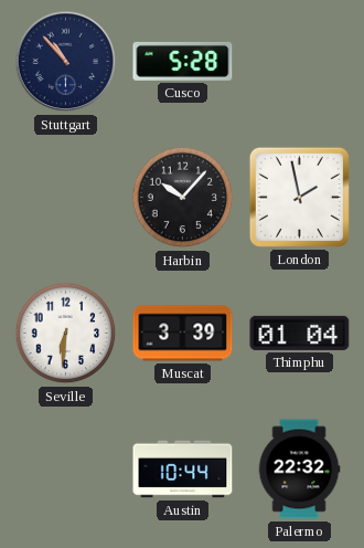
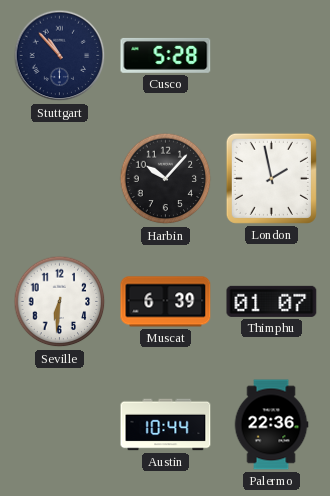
Muscat: 3:39 -> 6:39
Thimphu: 01:04 -> 01:07
Palermo: 22:32 -> 22:36
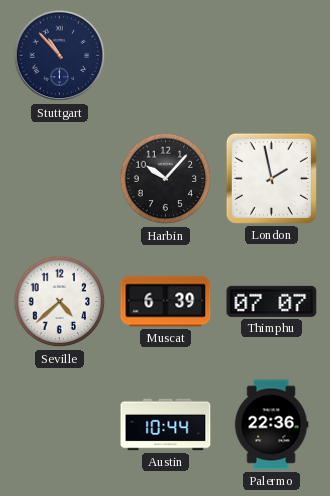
Cusco: 5:28 -> none
Seville: 6:31 -> 4:38
Thimphu: 01:07 -> 07:07
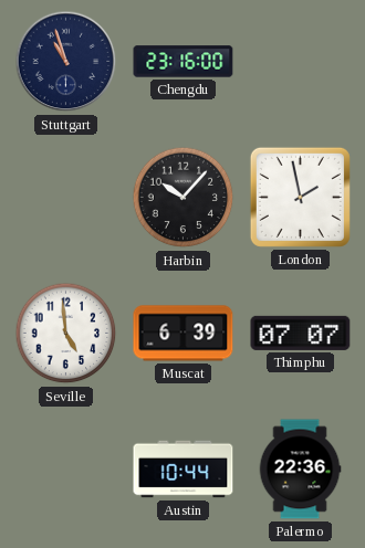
Stuttgart: 10:53 -> 10:57
Chengdu: none -> 23:16
Seville: 4:38 -> 4:59
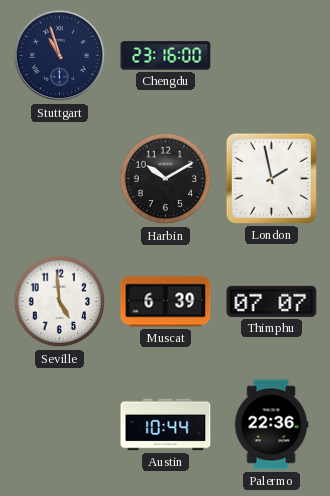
Harbin: 10:07 -> 10:10
